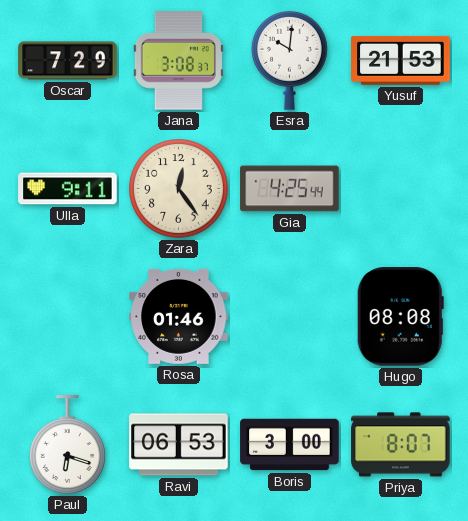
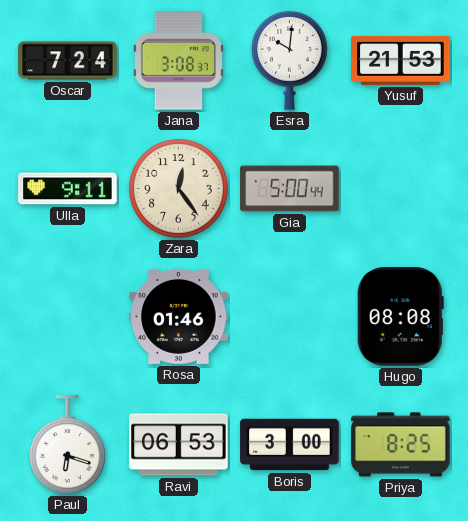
Oscar: 7:29 -> 7:24
Gia: 4:25 -> 5:00
Priya: 8:07 -> 8:25
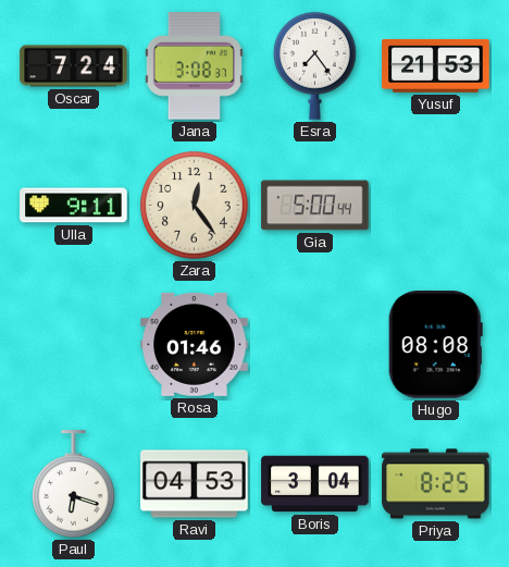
Esra: 10:01 -> 7:24
Ravi: 06:53 -> 04:53
Boris: 3:00 -> 3:04
